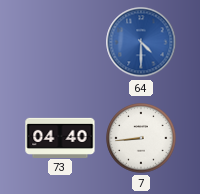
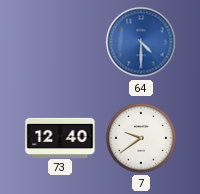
73: 04:40 -> 12:40
7: 8:44 -> 9:39
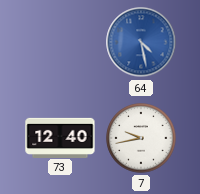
64: 4:30 -> 4:28
7: 9:39 -> 9:43
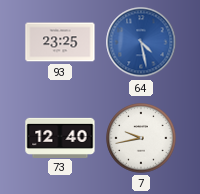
93: none -> 23:25
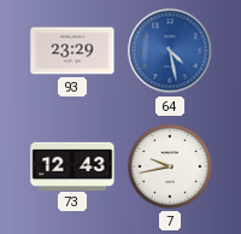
93: 23:25 -> 23:29
73: 12:40 -> 12:43
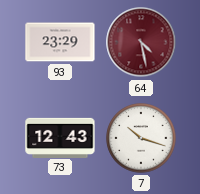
64 dial: blue -> burgundy
7: 9:43 -> 10:18
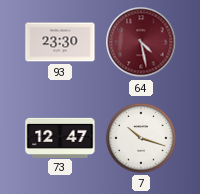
93: 23:29 -> 23:30
73: 12:43 -> 12:47
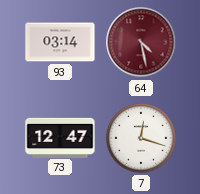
93: 23:30 -> 03:14
7: 10:18 -> 12:18
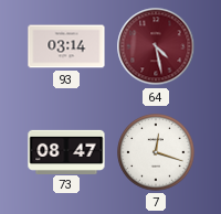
73: 12:47 -> 08:47
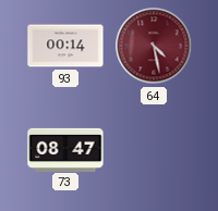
93: 03:14 -> 00:14
7: 12:18 -> none
